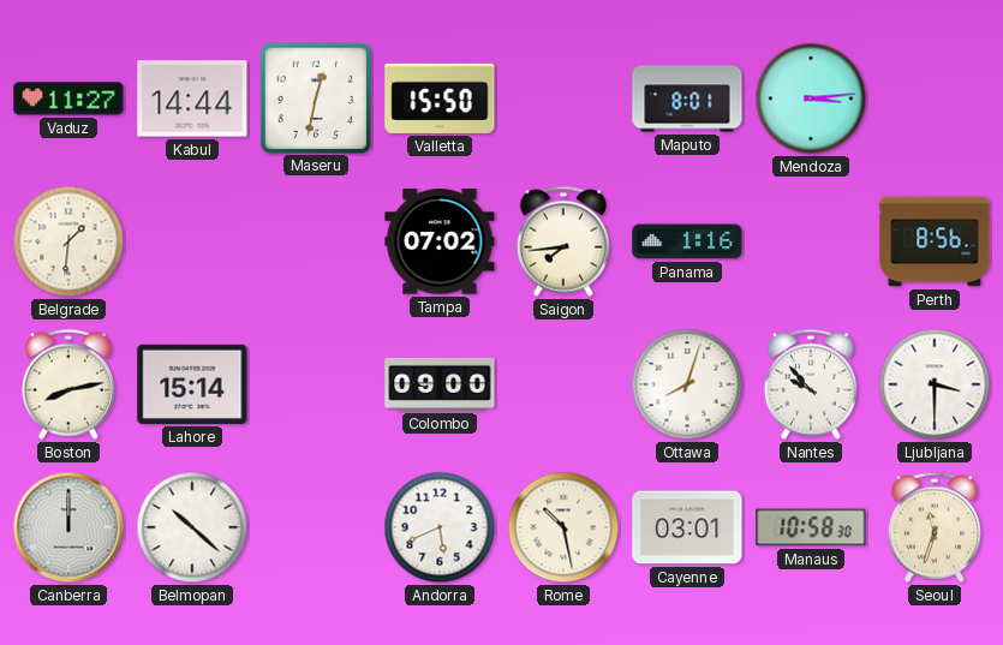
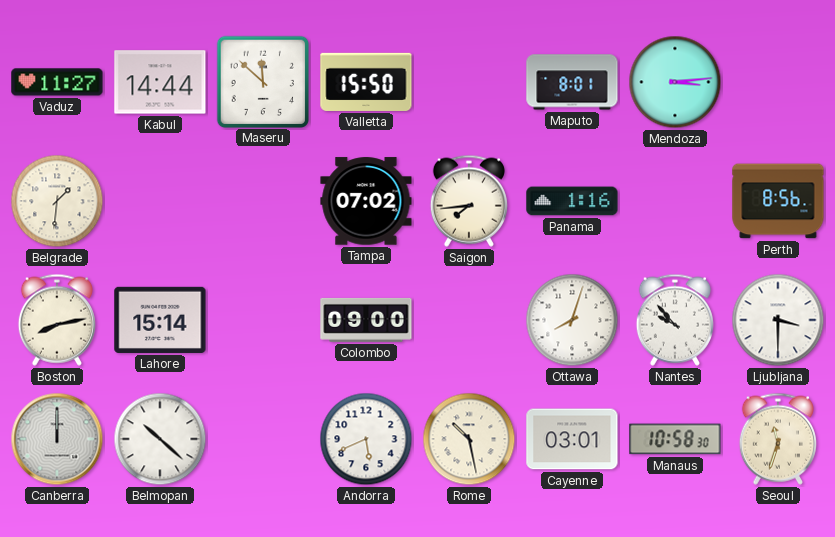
Maseru: 12:32 -> 11:52
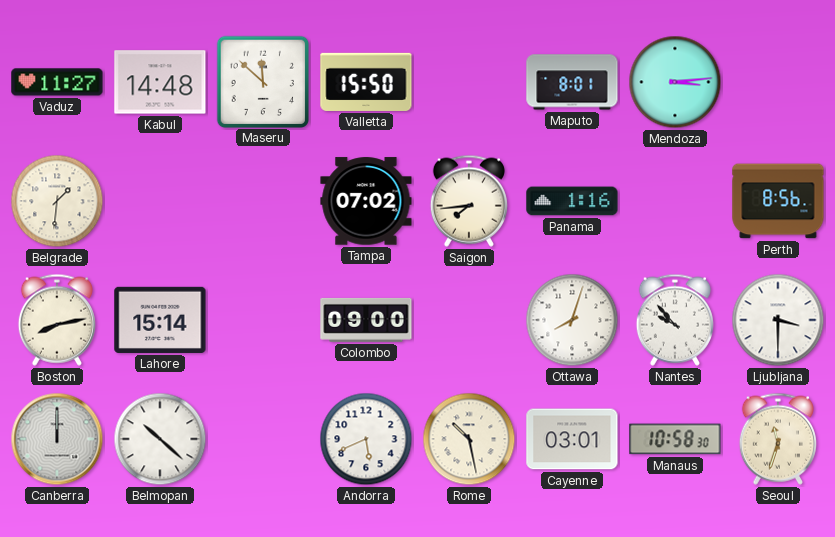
Kabul: 14:44 -> 14:48
